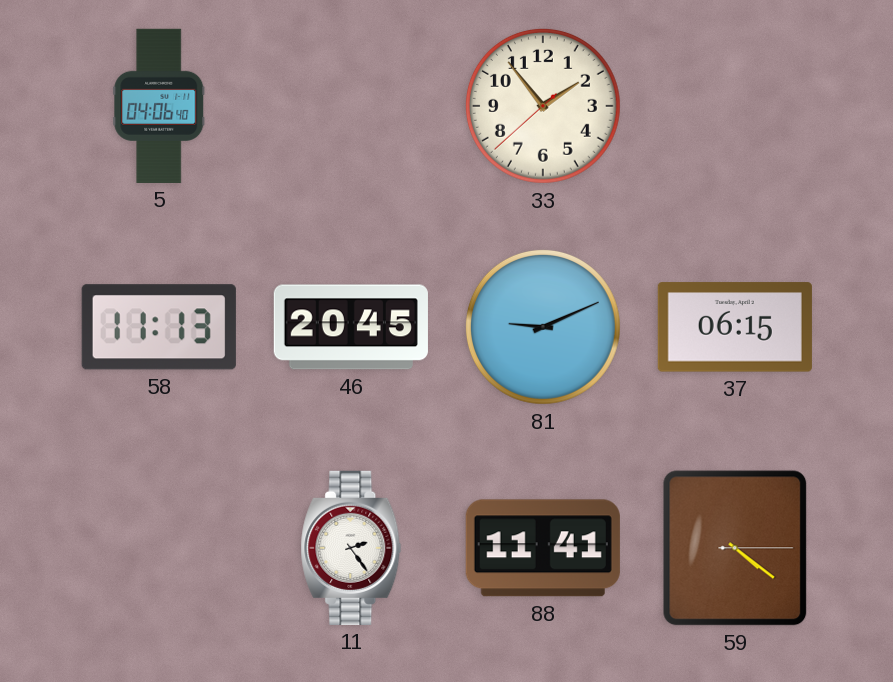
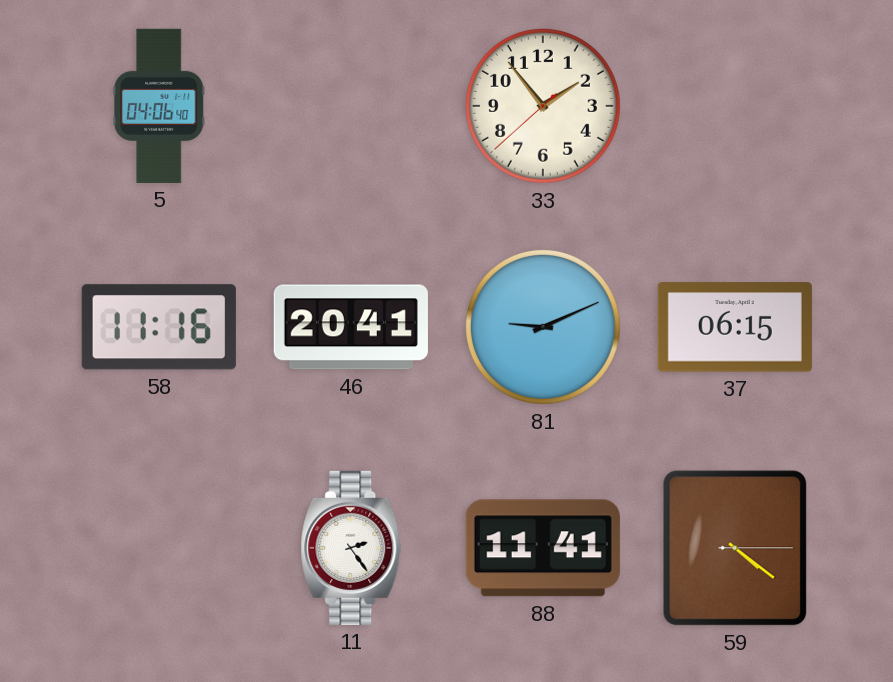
58: 11:13 -> 11:16
46: 20:45 -> 20:41
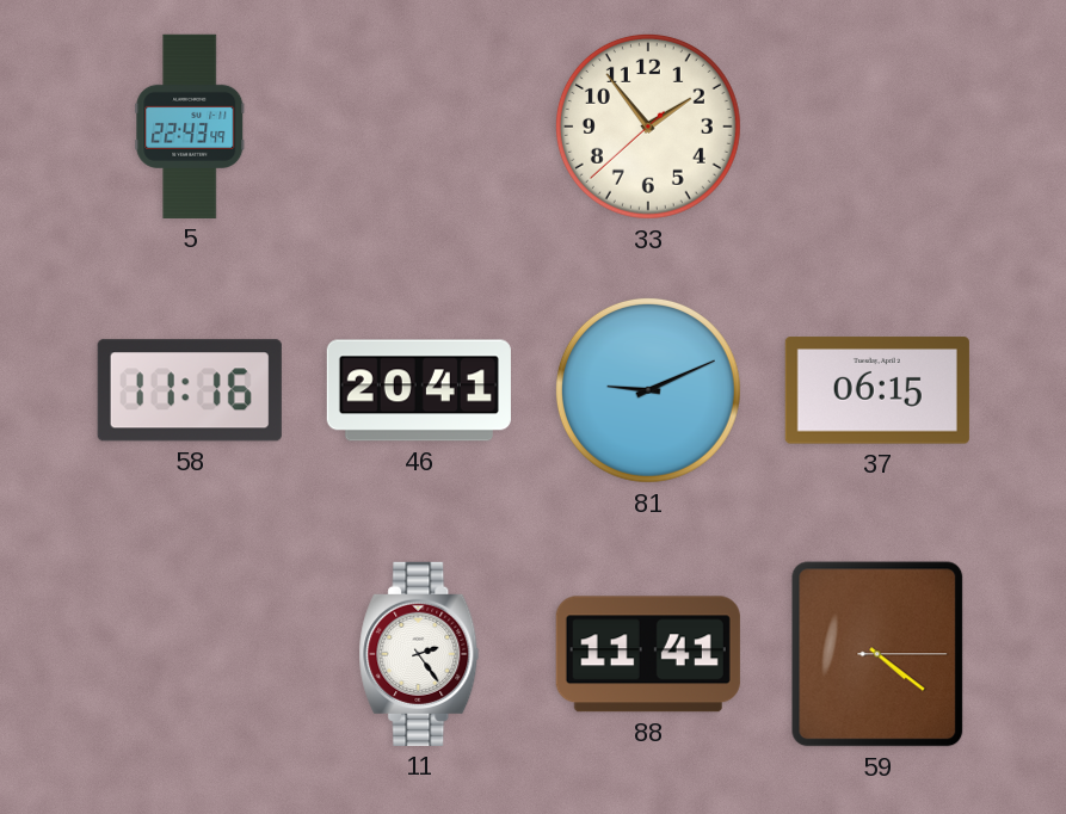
5: 04:06 -> 22:43
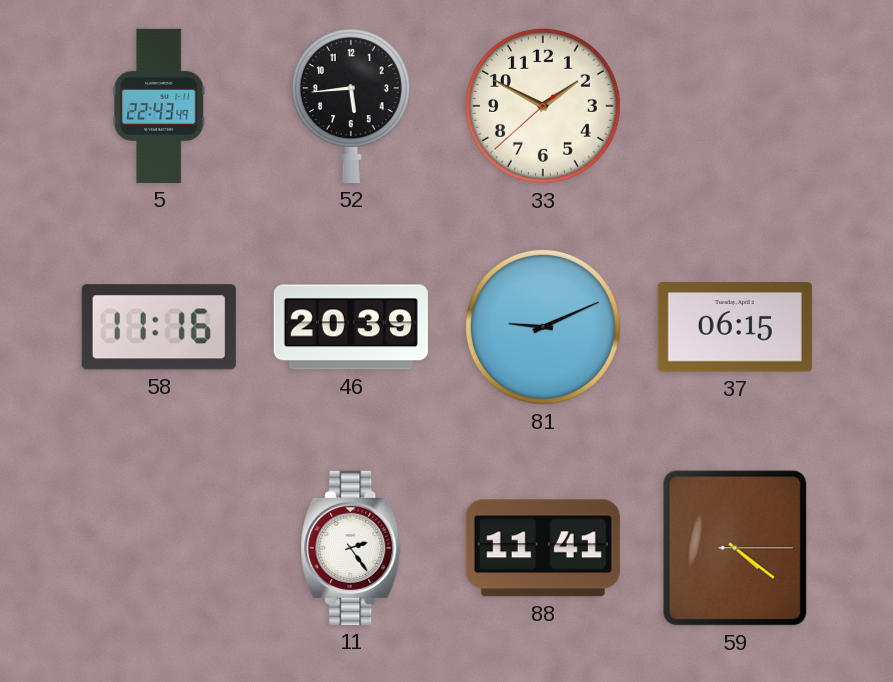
52: none -> 5:44
33: 1:53 -> 1:49
46: 20:41 -> 20:39
